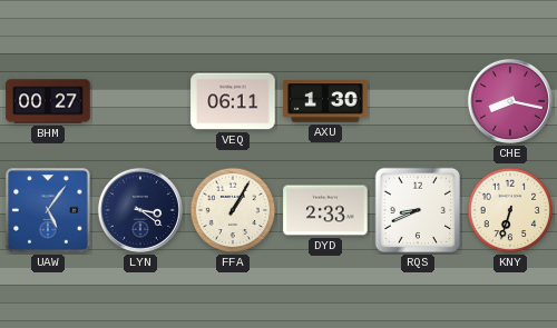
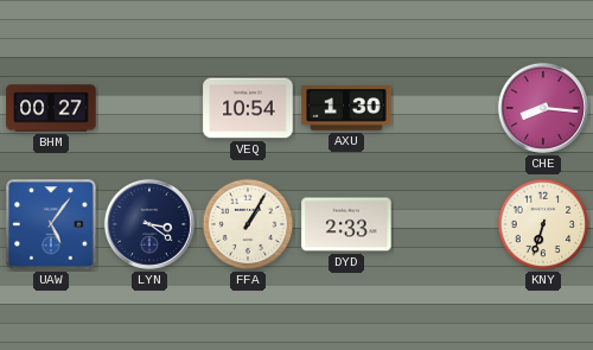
VEQ: 06:11 -> 10:54
CHE: 8:17 -> 8:16
RQS: 8:41 -> none
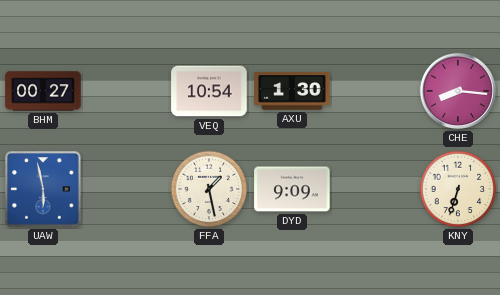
UAW: 5:06 -> 5:58
LYN: 3:21 -> none
FFA: 1:05 -> 1:28
DYD: 2:33 -> 9:09
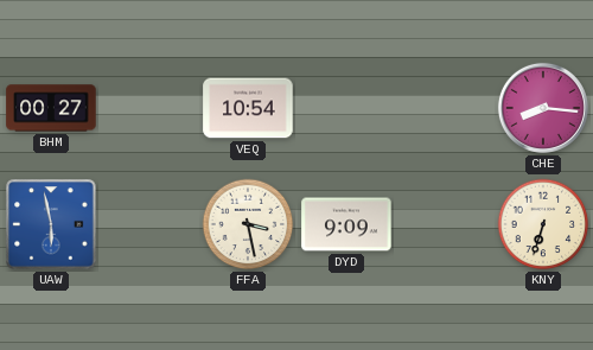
AXU: 1:30 -> none
FFA: 1:28 -> 3:28
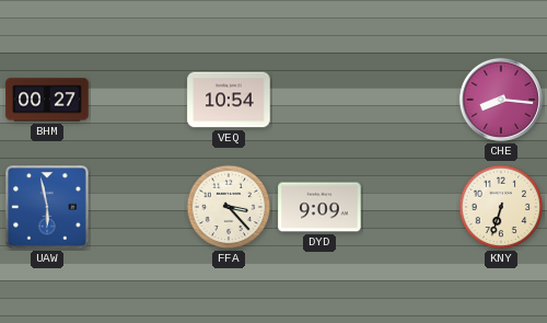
FFA: 3:28 -> 3:23
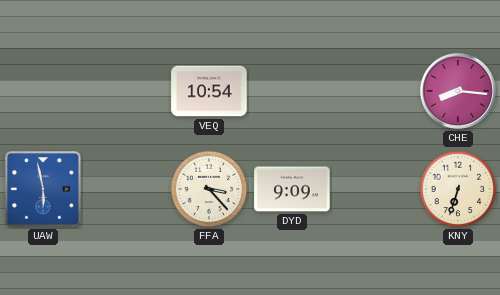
BHM: 00:27 -> none
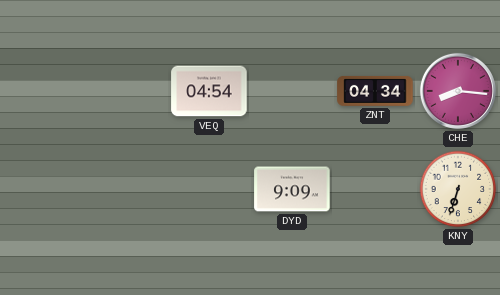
VEQ: 10:54 -> 04:54
ZNT: none -> 04:34
UAW: 5:58 -> none
FFA: 3:23 -> none
